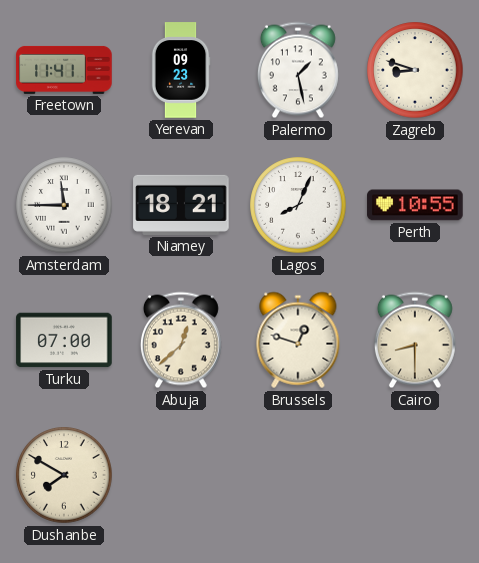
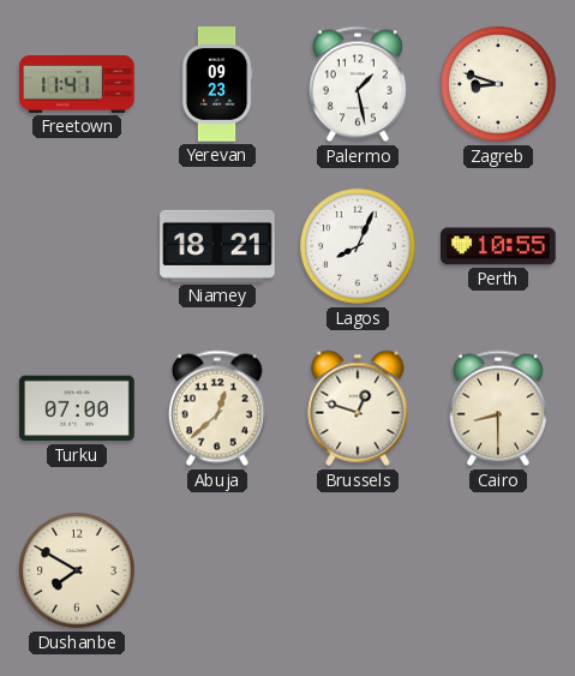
Amsterdam: 11:45 -> none
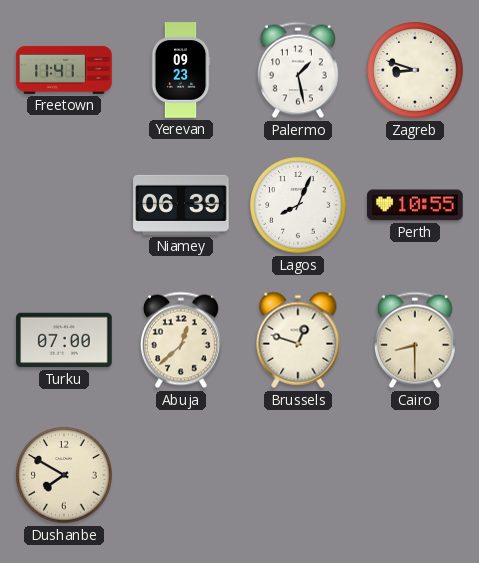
Niamey: 18:21 -> 06:39
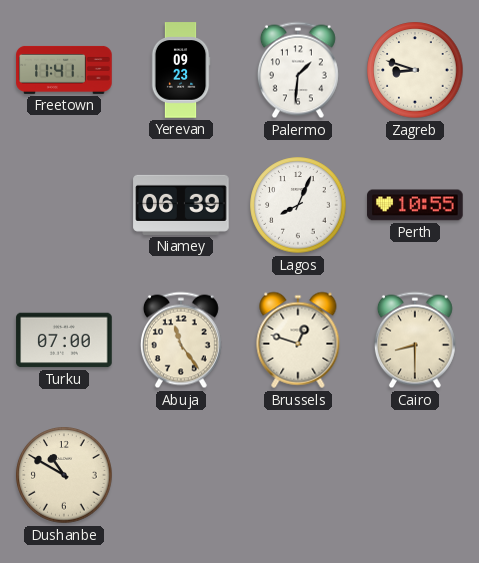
Palermo: 1:28 -> 1:31
Abuja: 12:38 -> 11:24
Dushanbe: 7:50 -> 10:50
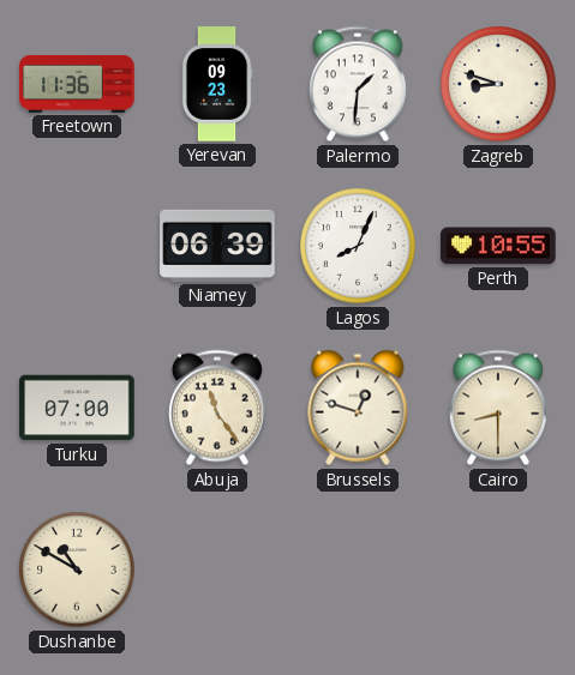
Freetown: 11:41 -> 11:36
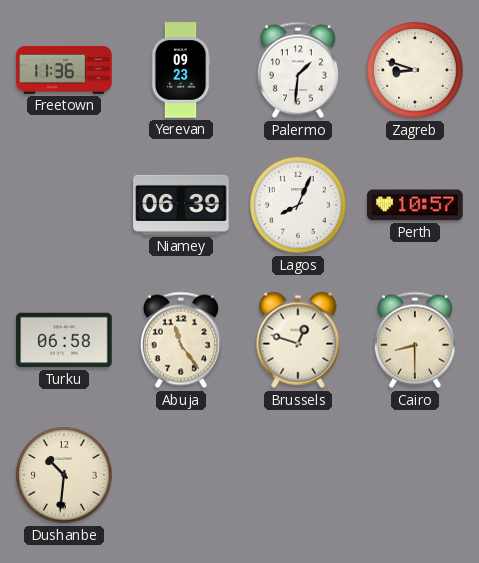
Perth: 10:55 -> 10:57
Turku: 07:00 -> 06:58
Dushanbe: 10:50 -> 10:31
